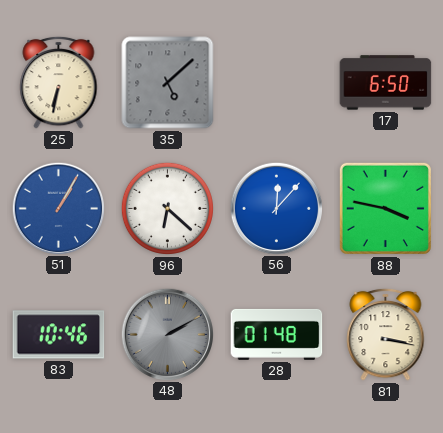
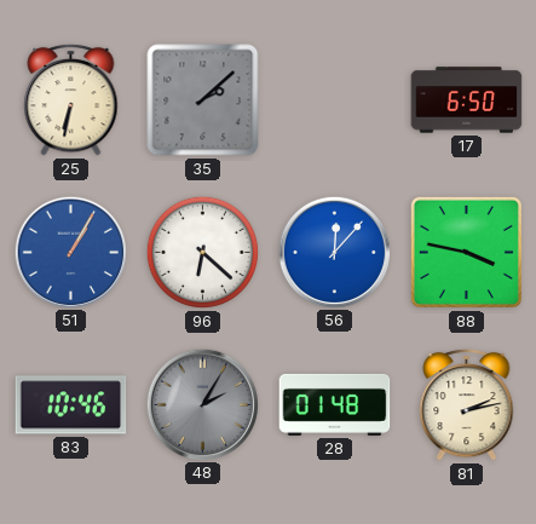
35: 5:08 -> 2:08
48: 2:10 -> 2:05
81: 3:17 -> 2:13
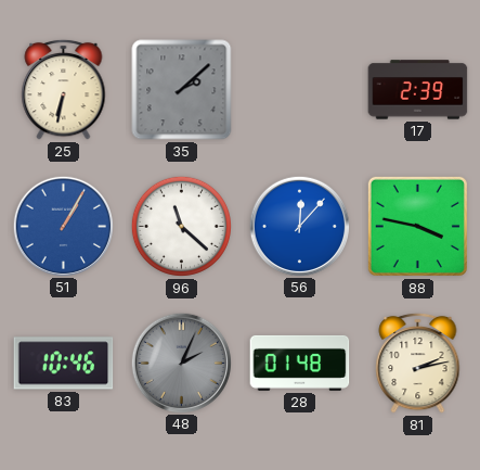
17: 6:50 -> 2:39
96: 6:22 -> 11:22
48: 2:05 -> 2:04
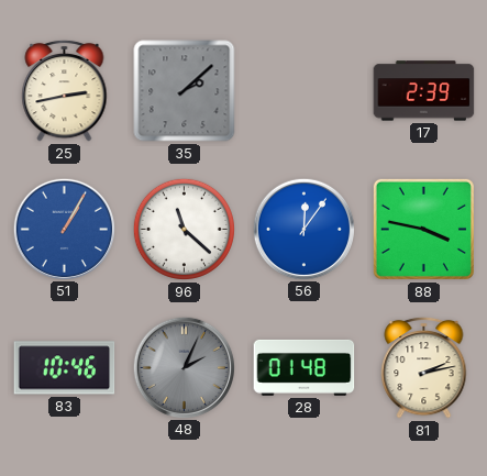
25: 6:32 -> 2:43
56: 12:07 -> 12:06
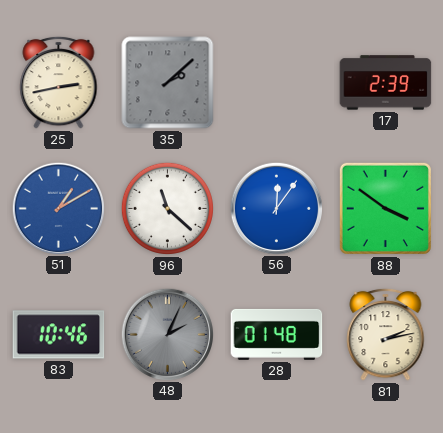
51: 1:05 -> 1:10
88: 3:47 -> 3:51
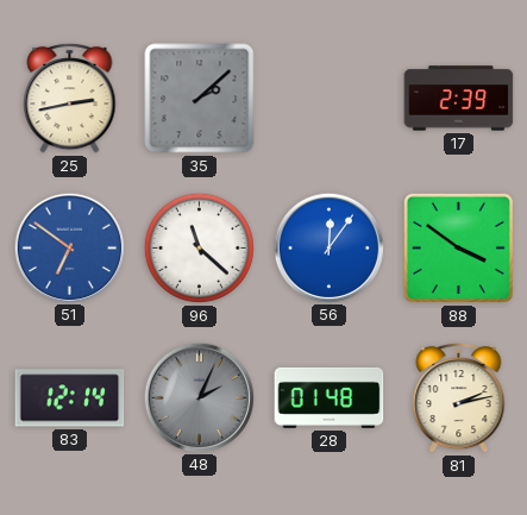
51: 1:10 -> 6:51
83: 10:46 -> 12:14
